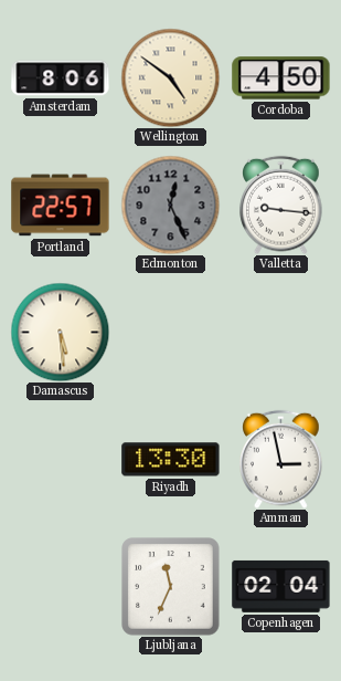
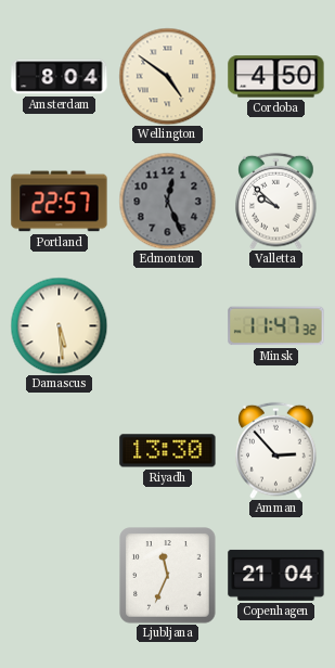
Amsterdam: 8:06 -> 8:04
Valletta: 9:16 -> 9:52
Minsk: none -> 11:47
Amman: 2:58 -> 2:53
Copenhagen: 02:04 -> 21:04
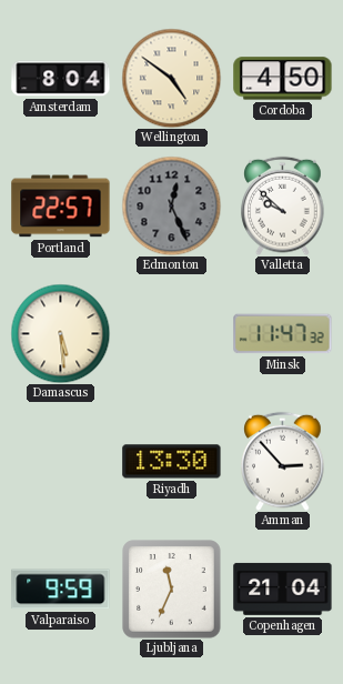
Valparaiso: none -> 9:59
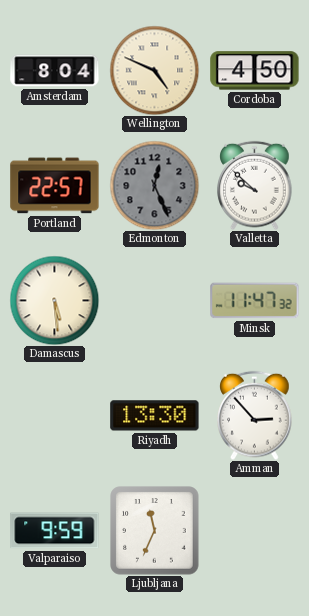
Wellington: 4:51 -> 4:49
Copenhagen: 21:04 -> none
